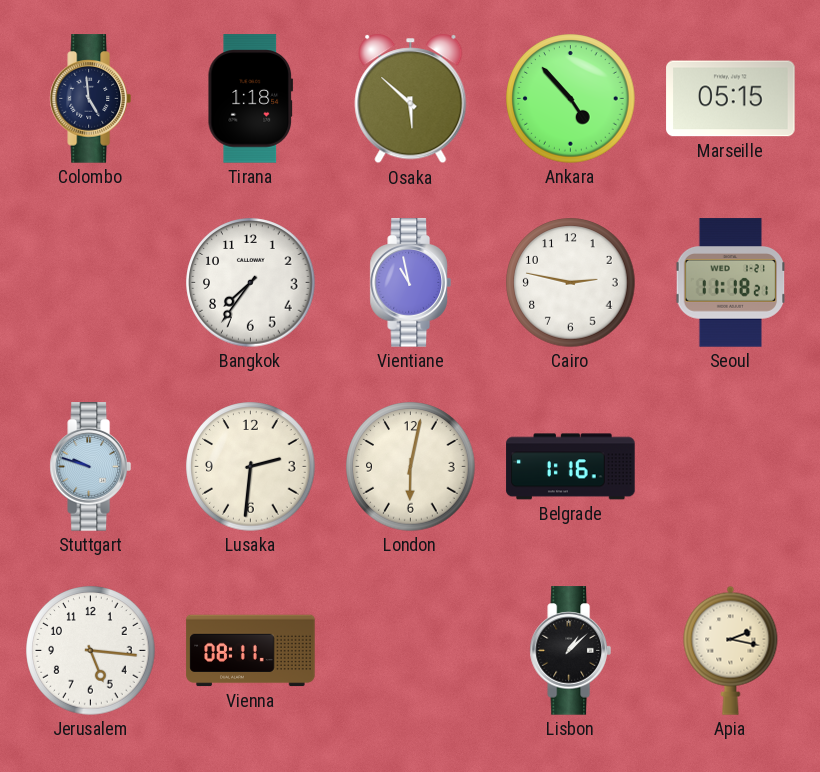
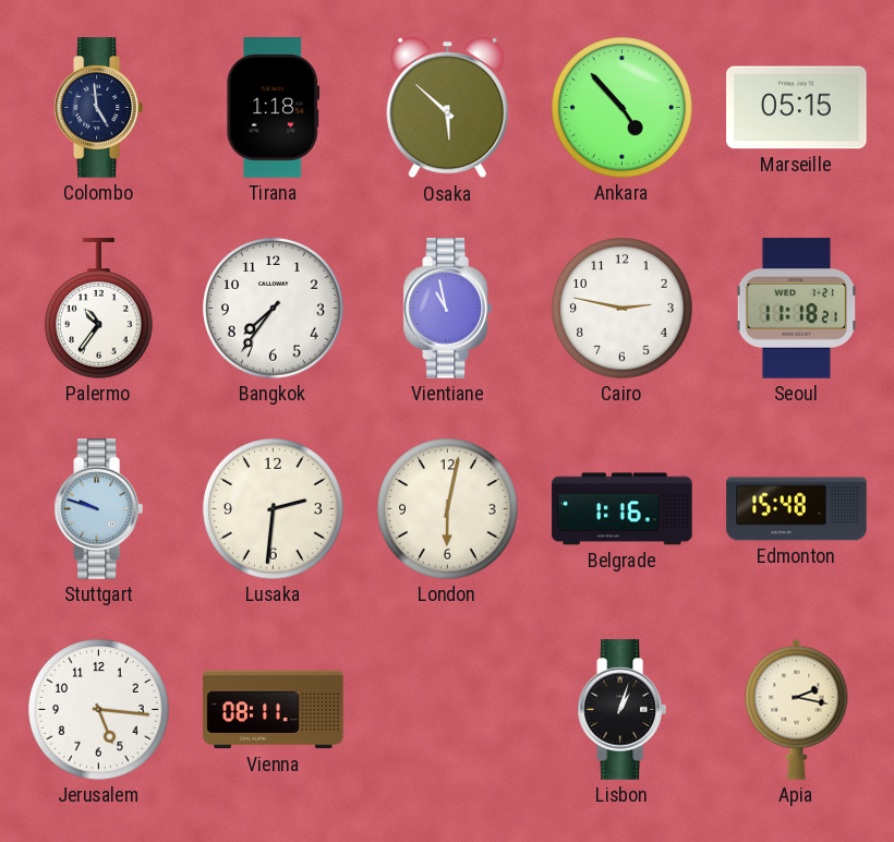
Palermo: none -> 10:36
Edmonton: none -> 15:48
Lisbon: 1:08 -> 1:03
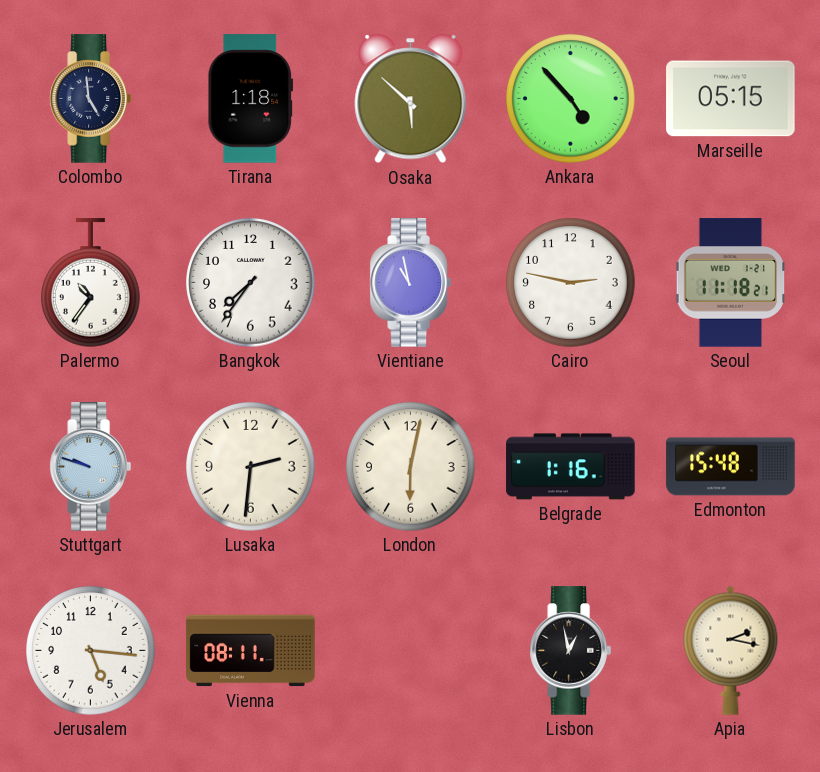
Lisbon: 1:03 -> 12:58
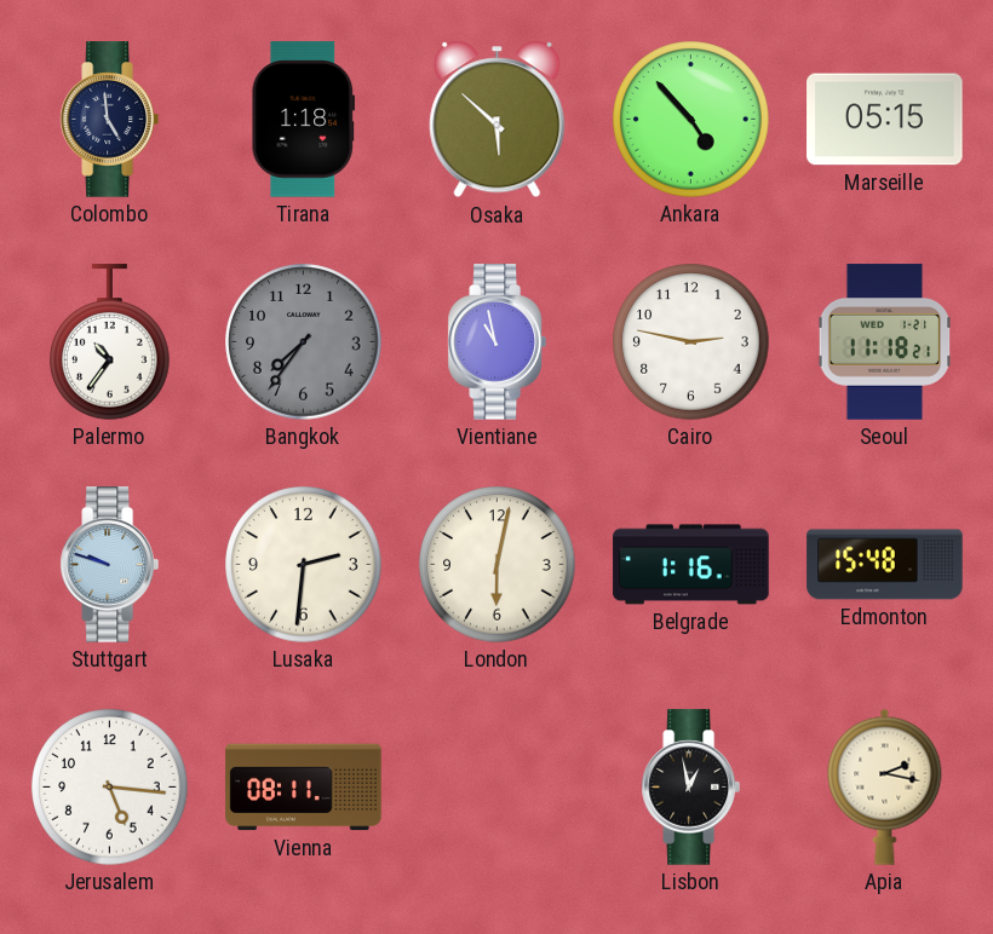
Bangkok dial: white -> grey
